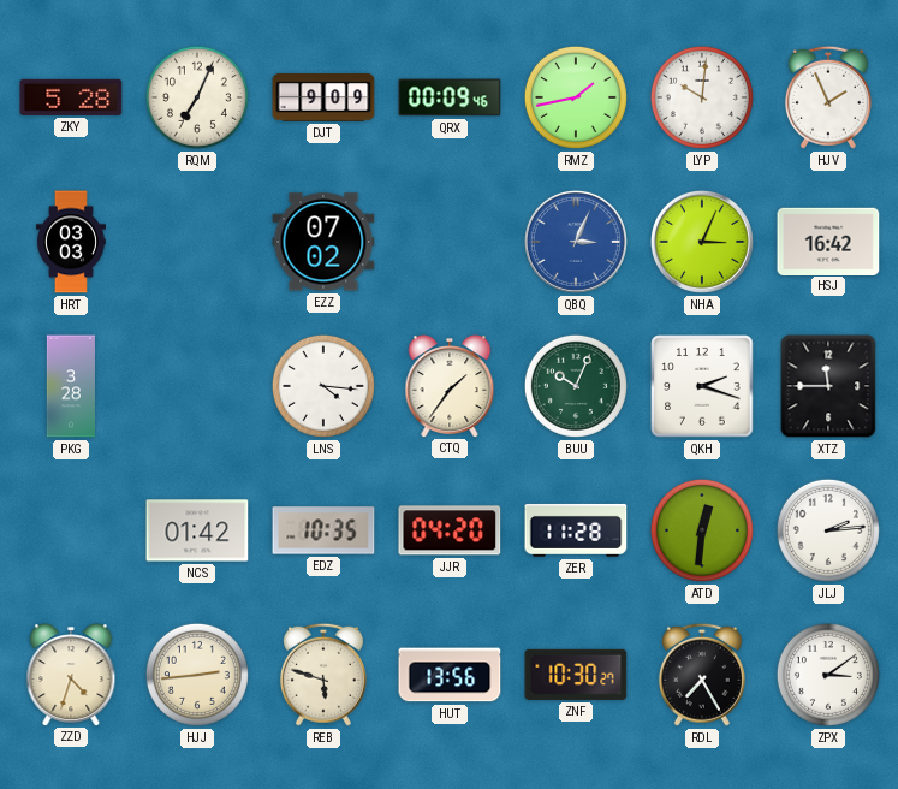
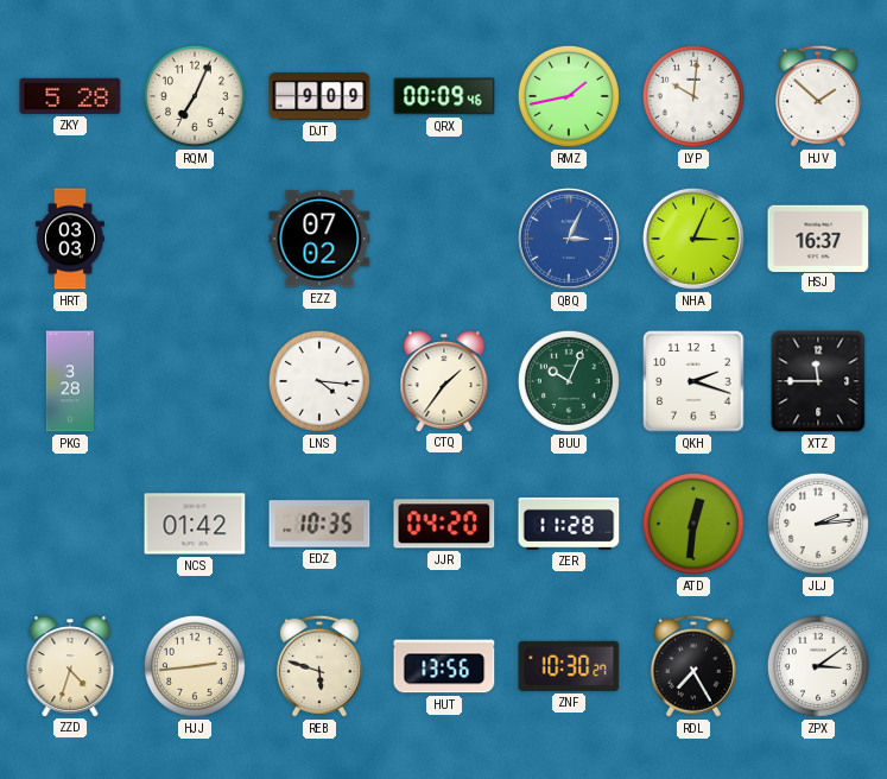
HJV: 1:56 -> 1:52
HSJ: 16:42 -> 16:37
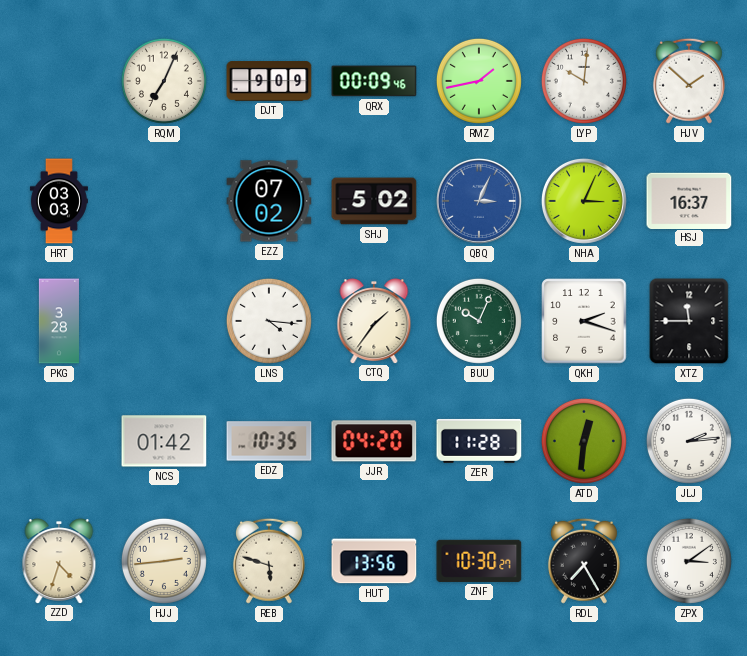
ZKY: 5:28 -> none
SHJ: none -> 5:02
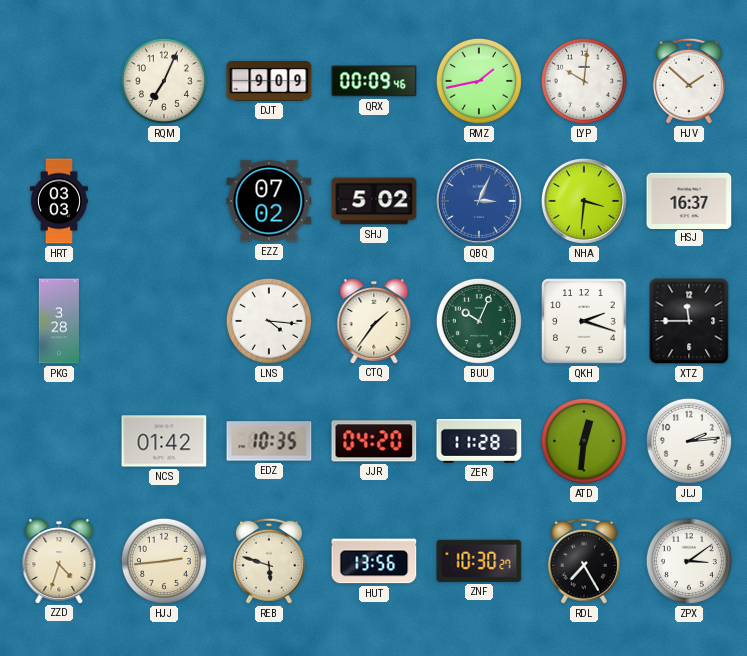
NHA: 3:04 -> 3:31
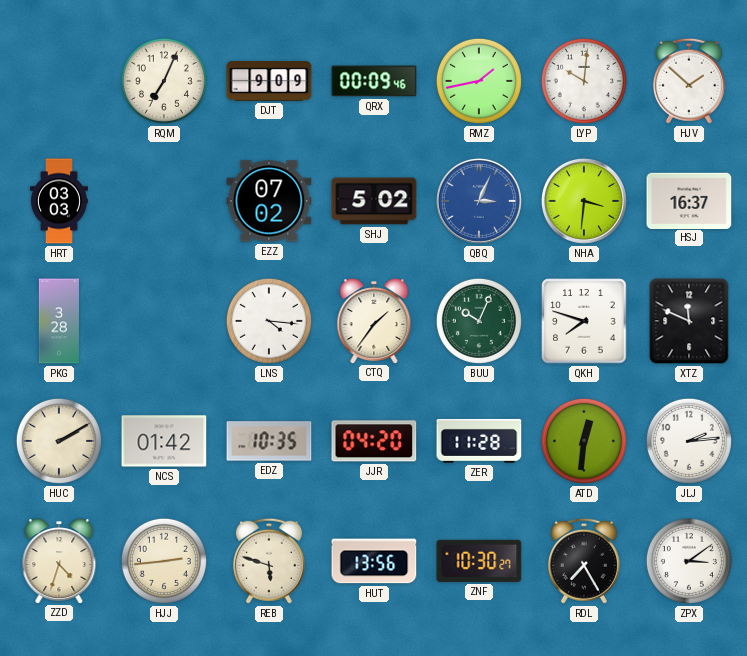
QKH: 2:18 -> 7:48
XTZ: 11:45 -> 11:49
HUC: none -> 2:10
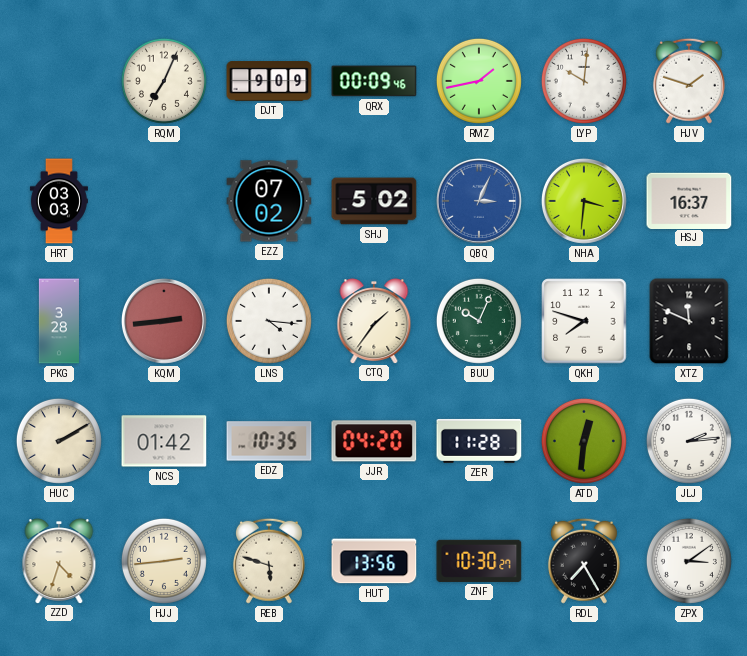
HJV: 1:52 -> 1:48
KQM: none -> 2:44
